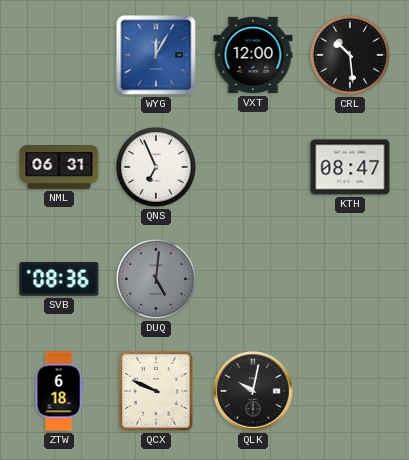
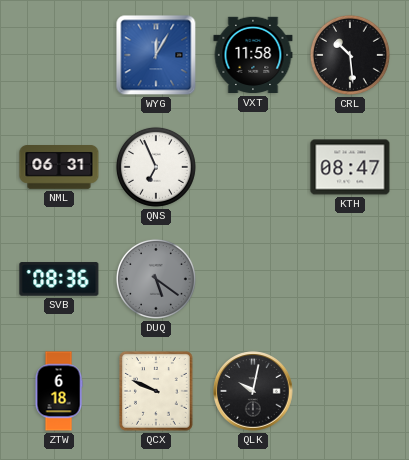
VXT: 12:00 -> 11:58
DUQ: 5:01 -> 5:21
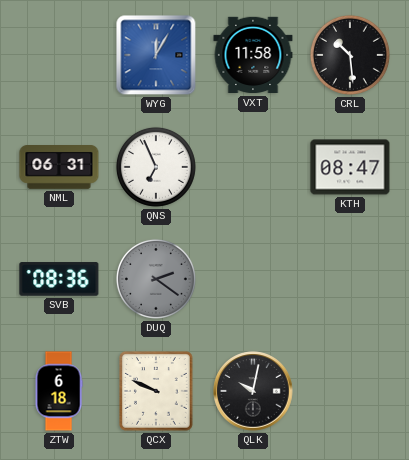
DUQ: 5:21 -> 2:21
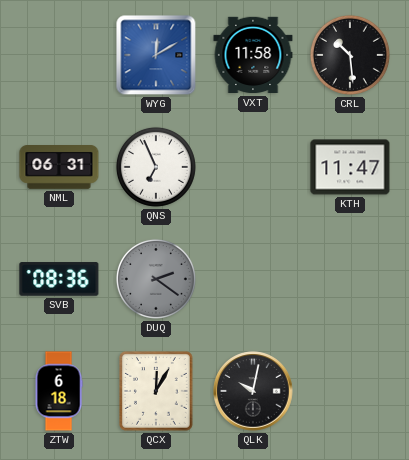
WYG: 12:05 -> 12:10
KTH: 08:47 -> 11:47
QCX: 9:49 -> 12:05
